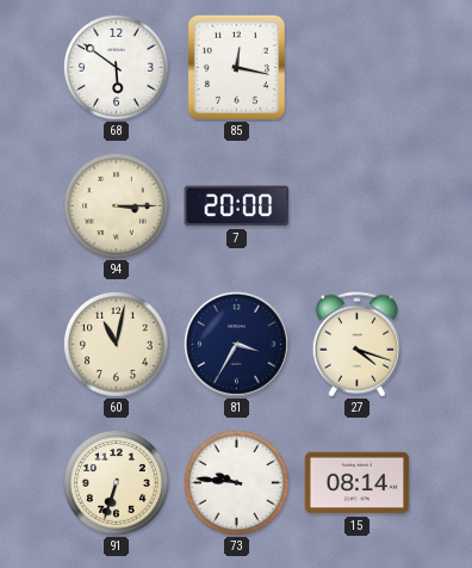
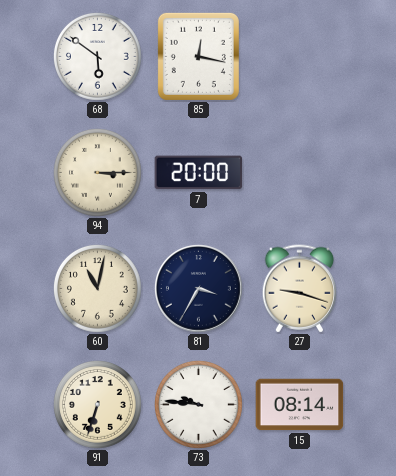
27: 4:18 -> 9:18
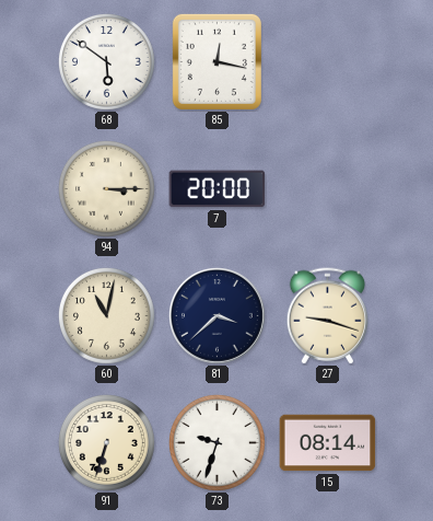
81: 3:35 -> 3:38
73: 9:46 -> 9:33
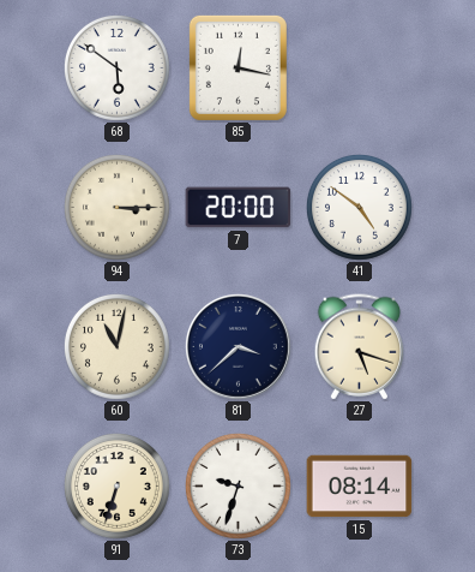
41: none -> 4:51
27: 9:18 -> 5:18
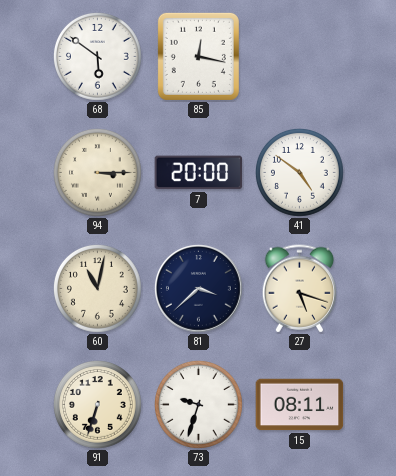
15: 08:14 -> 08:11
